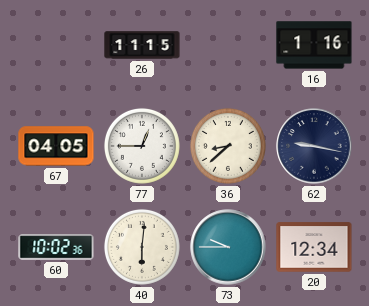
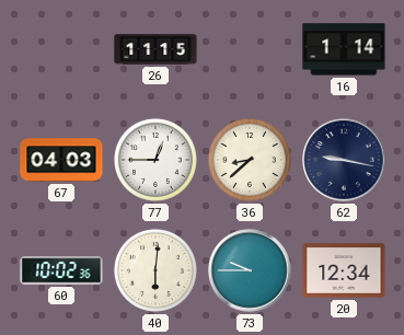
16: 1:16 -> 1:14
67: 04:05 -> 04:03
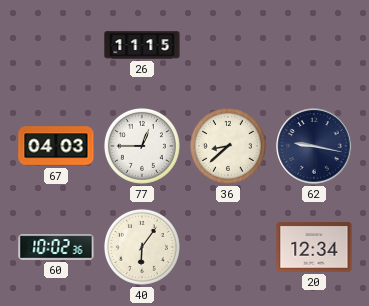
16: 1:14 -> none
40: 6:01 -> 6:06
73: 9:45 -> none
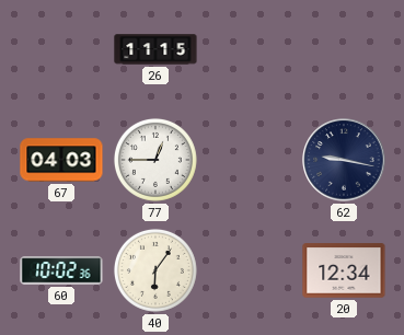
36: 8:38 -> none
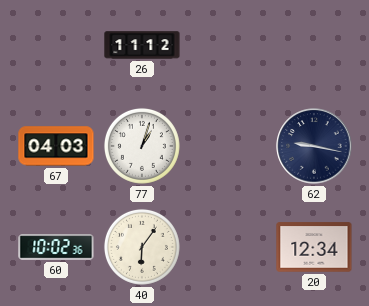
26: 11:15 -> 11:12
77: 12:45 -> 1:03
